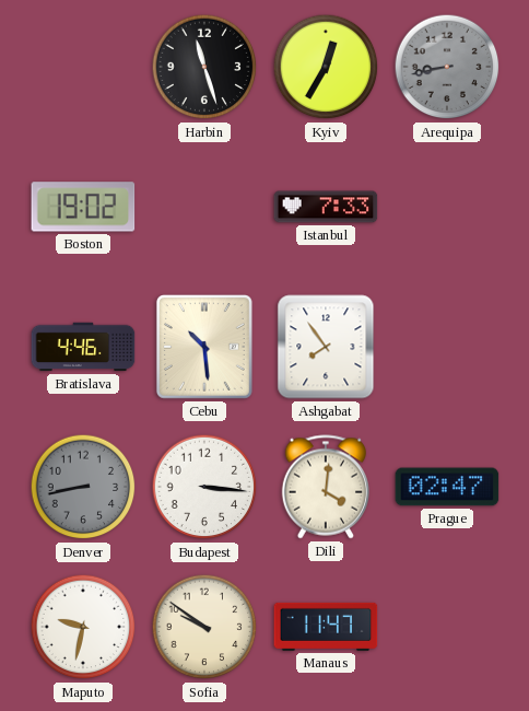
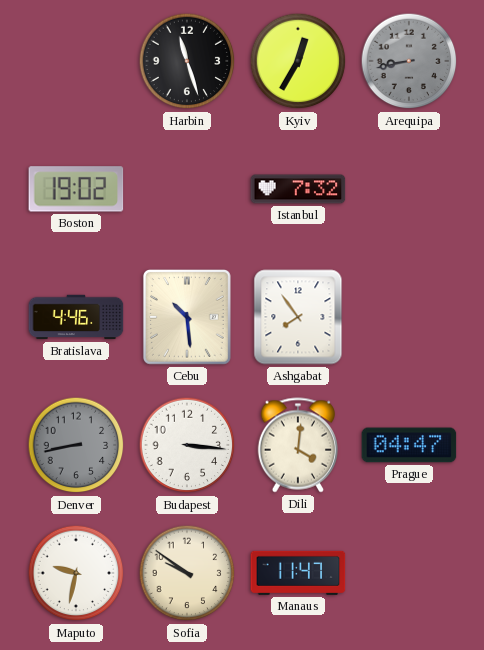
Istanbul: 7:33 -> 7:32
Prague: 02:47 -> 04:47
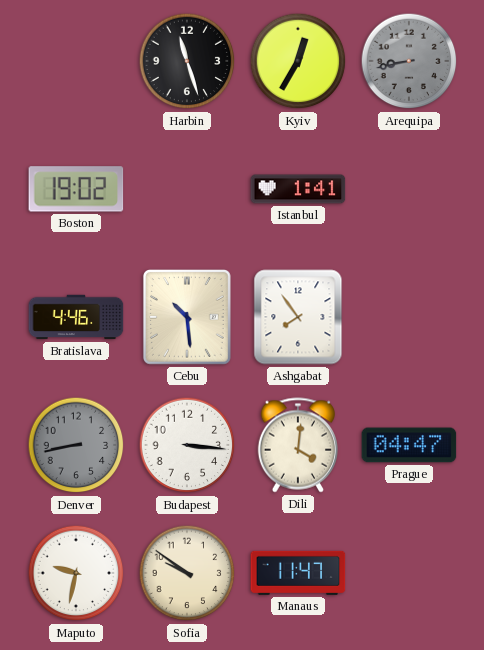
Istanbul: 7:32 -> 1:41
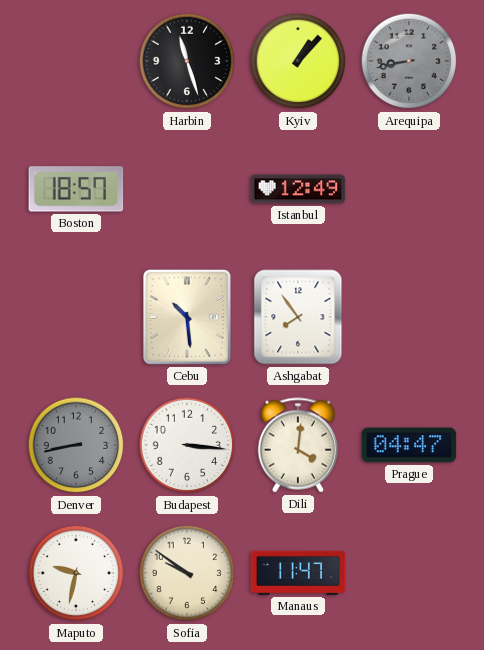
Kyiv: 12:35 -> 1:07
Boston: 19:02 -> 18:57
Istanbul: 1:41 -> 12:49
Bratislava: 4:46 -> none
